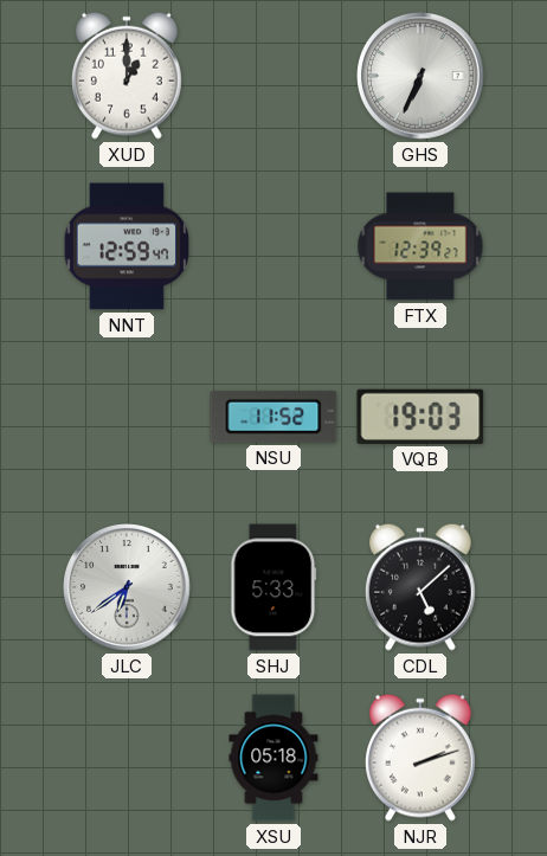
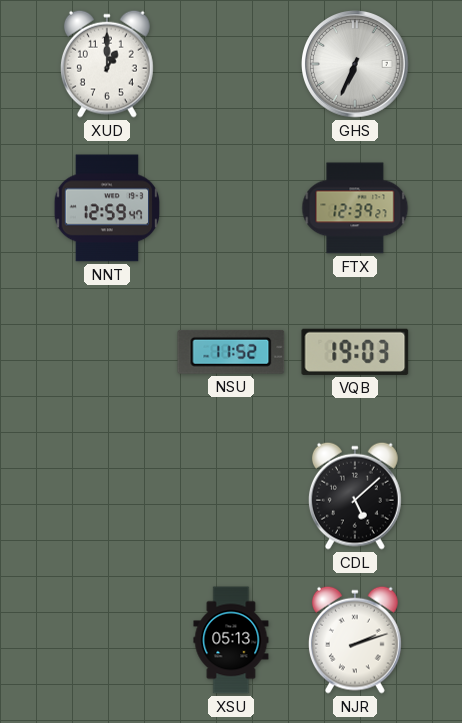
JLC: 6:39 -> none
SHJ: 5:33 -> none
XSU: 05:18 -> 05:13
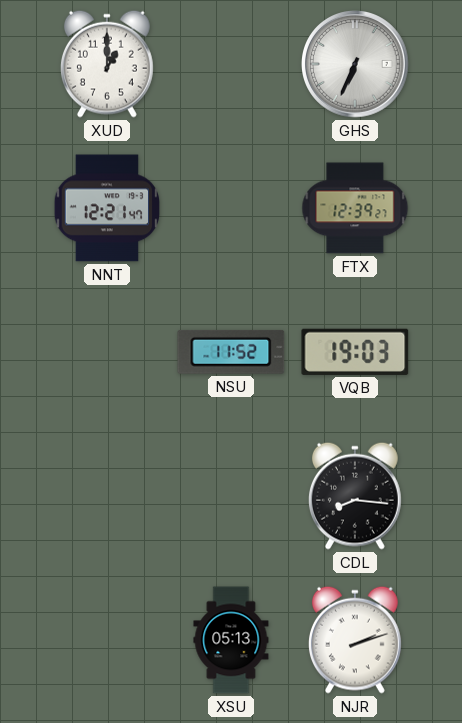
NNT: 12:59 -> 12:21
CDL: 5:08 -> 8:16
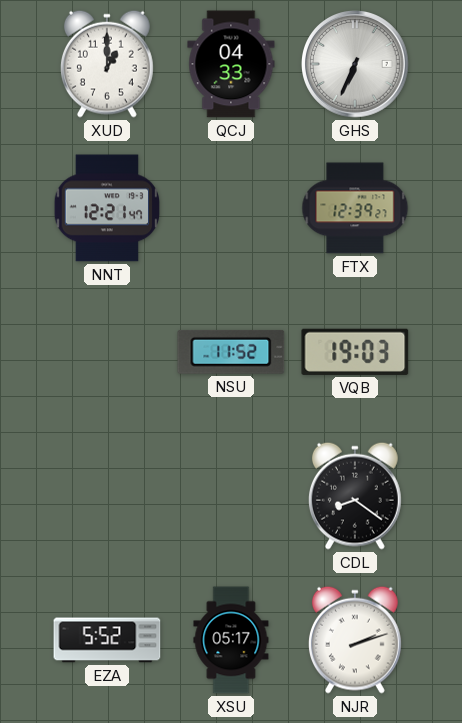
QCJ: none -> 04:33
CDL: 8:16 -> 8:21
EZA: none -> 5:52
XSU: 05:13 -> 05:17
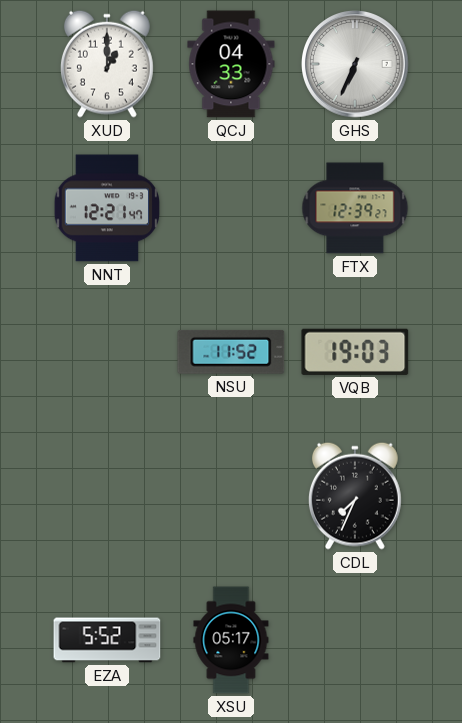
CDL: 8:21 -> 7:34
NJR: 2:12 -> none
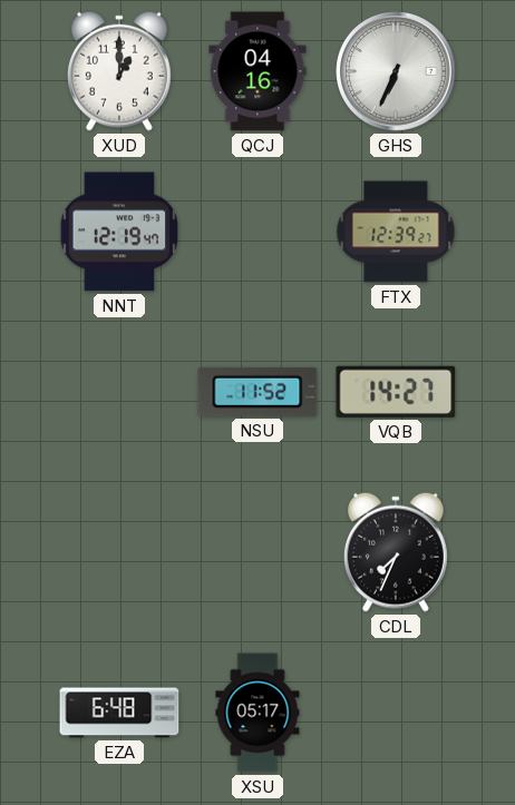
QCJ: 04:33 -> 04:16
NNT: 12:21 -> 12:19
VQB: 19:03 -> 14:27
EZA: 5:52 -> 6:48
